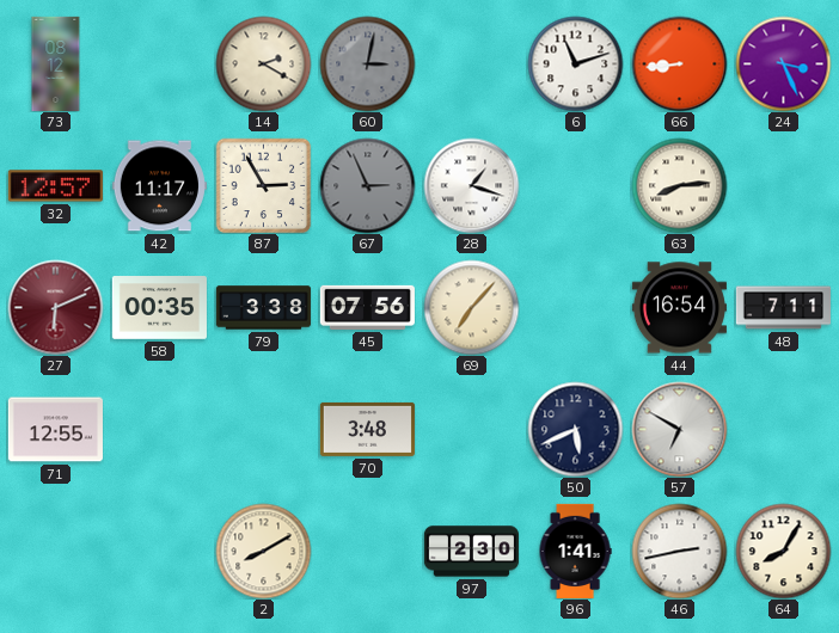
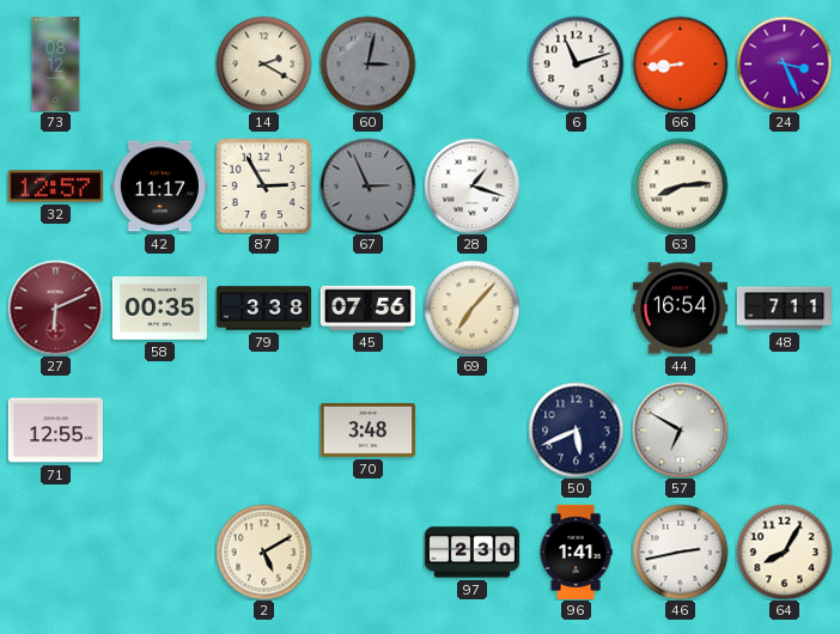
2: 8:10 -> 5:10
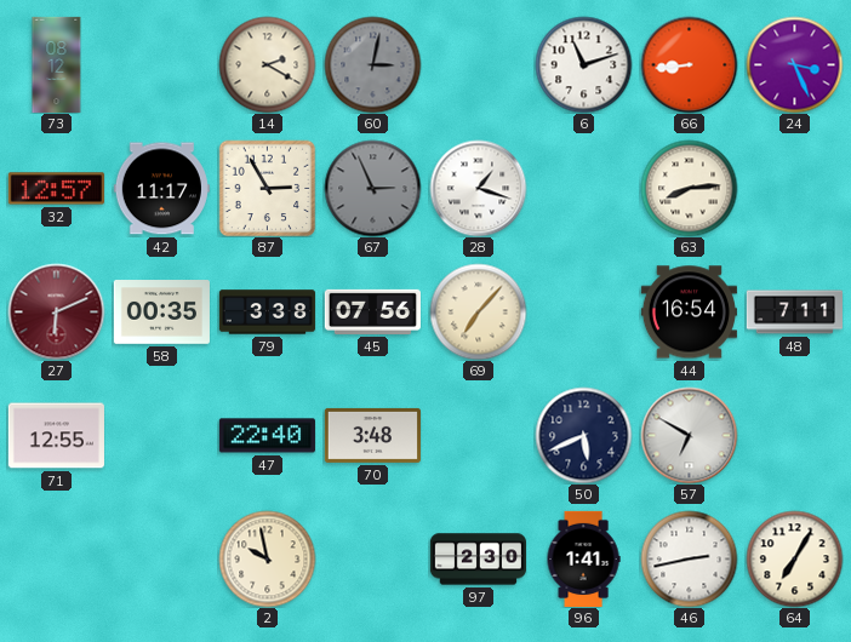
47: none -> 22:40
2: 5:10 -> 9:58
64: 8:05 -> 7:05
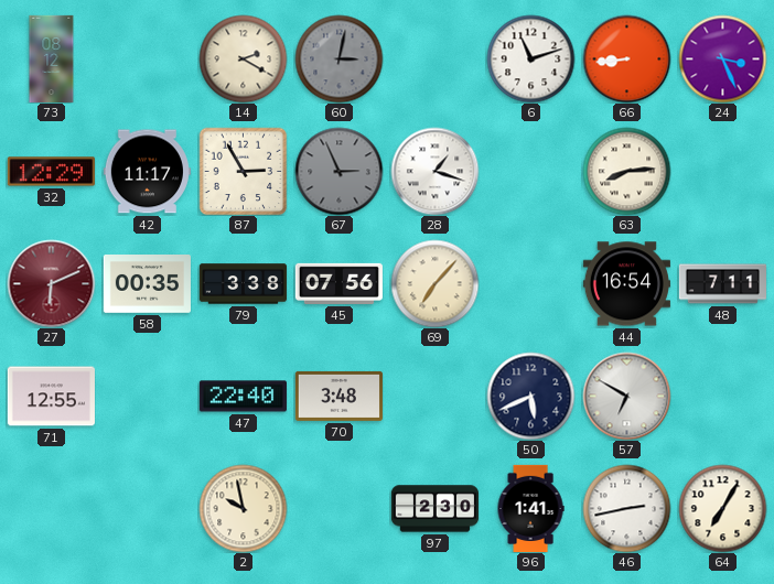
32: 12:57 -> 12:29
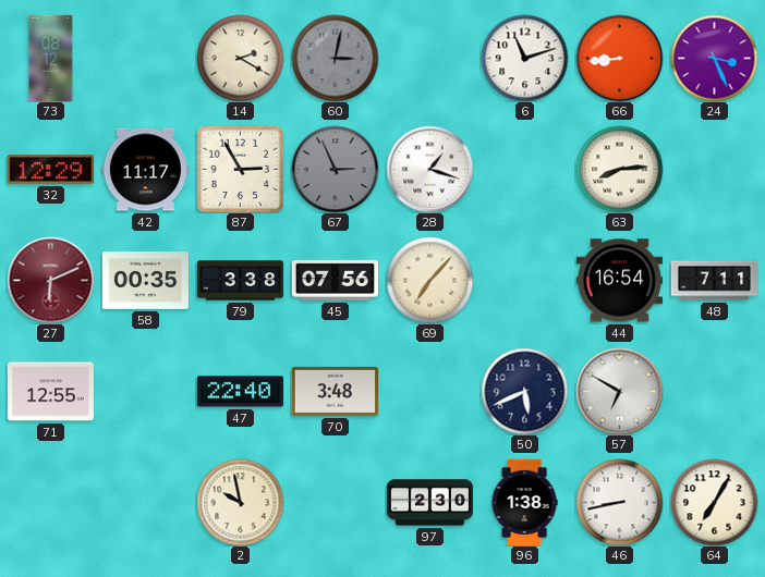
96: 1:41 -> 1:38
46: 2:43 -> 8:43
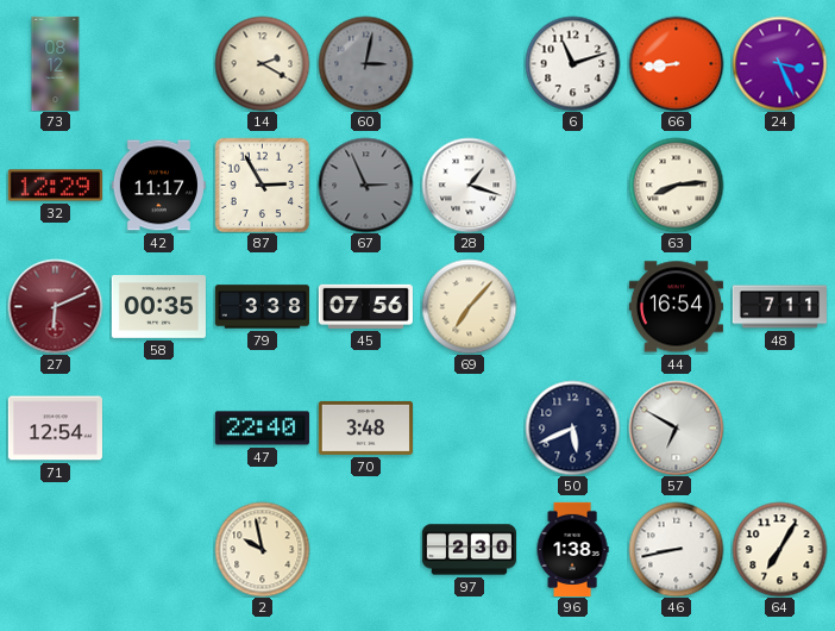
71: 12:55 -> 12:54
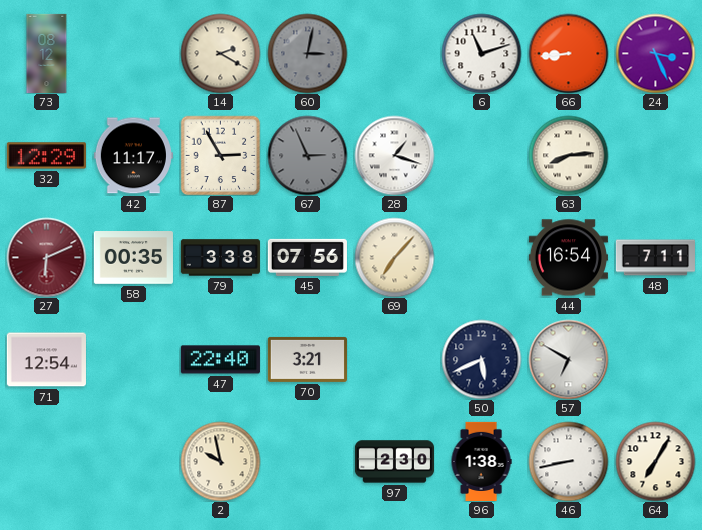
70: 3:48 -> 3:21
